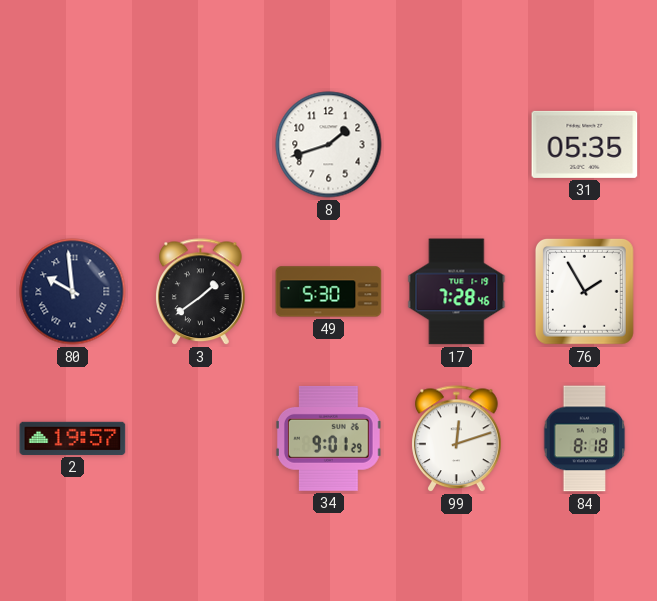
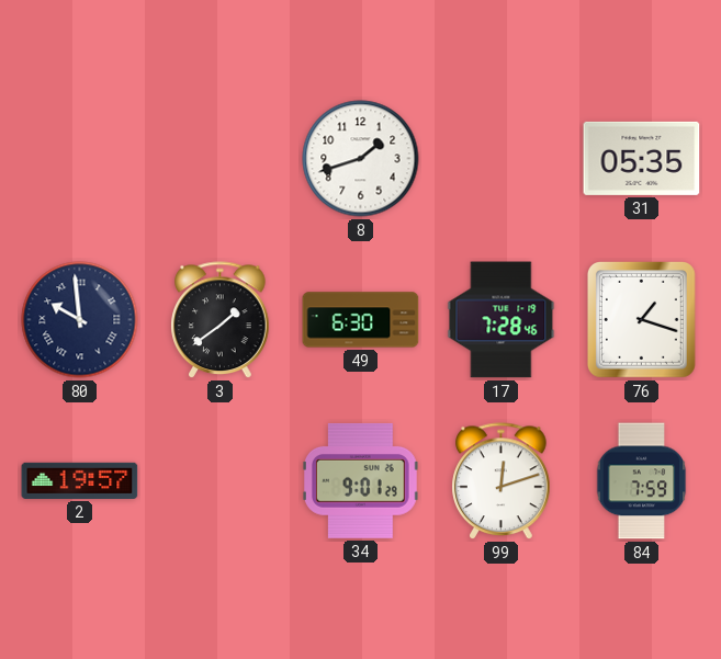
49: 5:30 -> 6:30
76: 1:55 -> 1:18
84: 8:18 -> 7:59
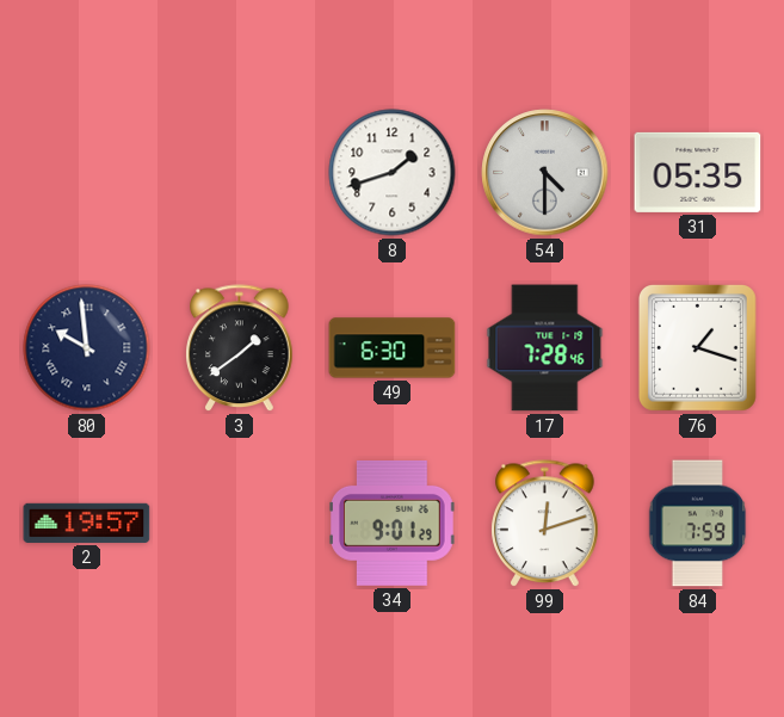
54: none -> 4:30
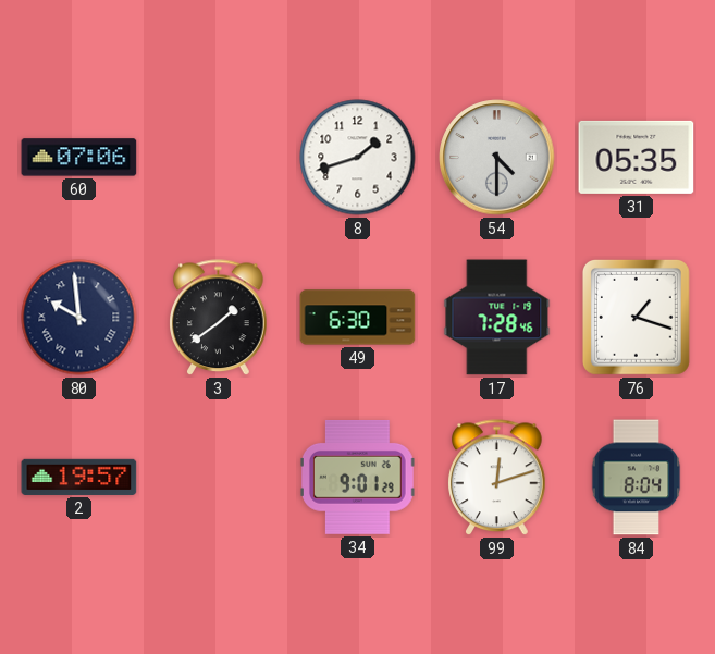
60: none -> 07:06
84: 7:59 -> 8:04
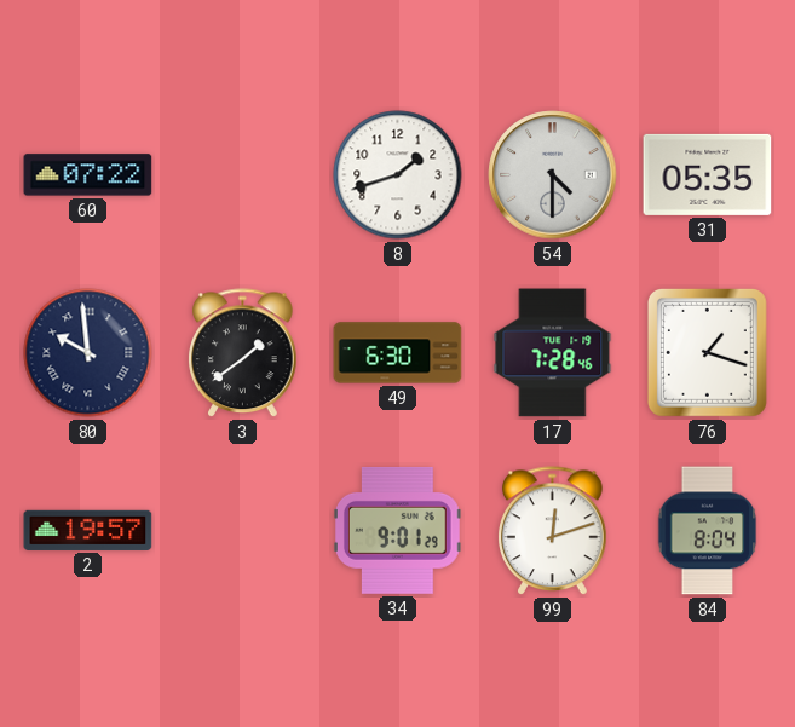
60: 07:06 -> 07:22
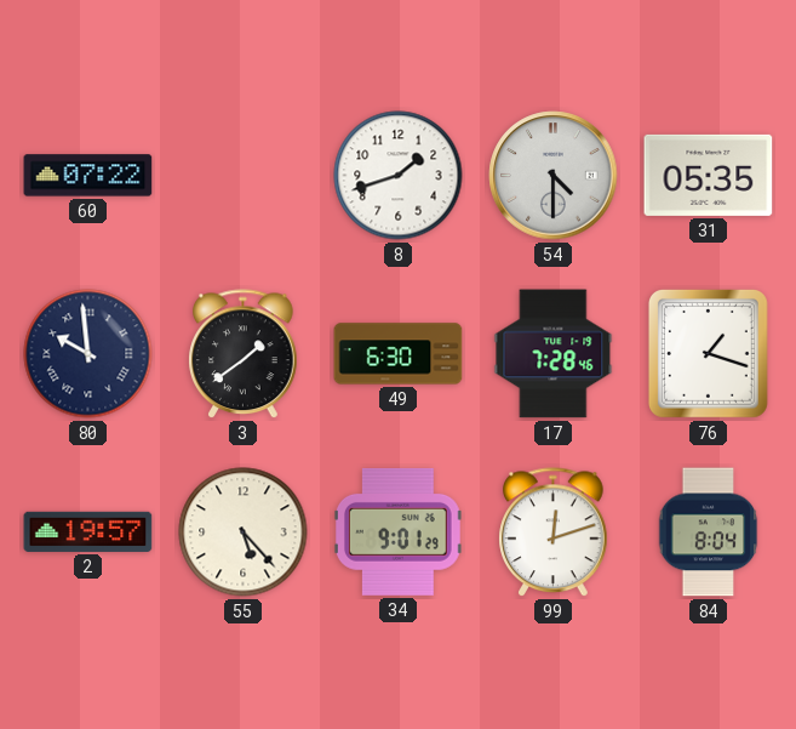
55: none -> 5:23
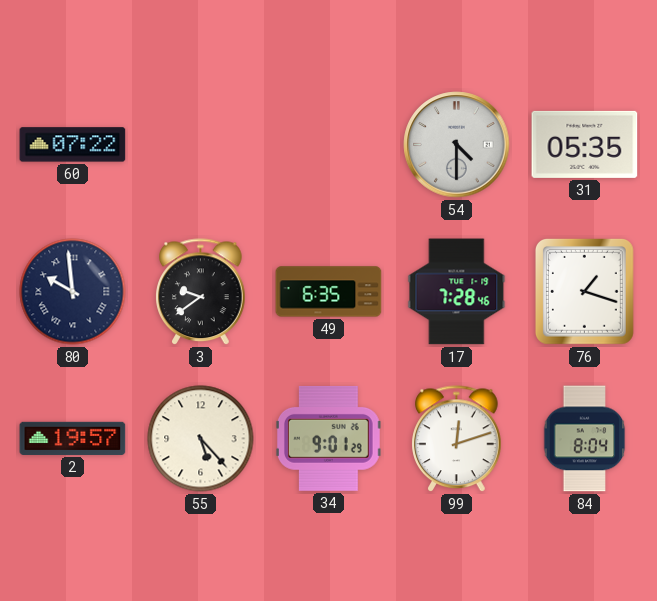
8: 1:42 -> none
3: 1:39 -> 9:39
49: 6:30 -> 6:35
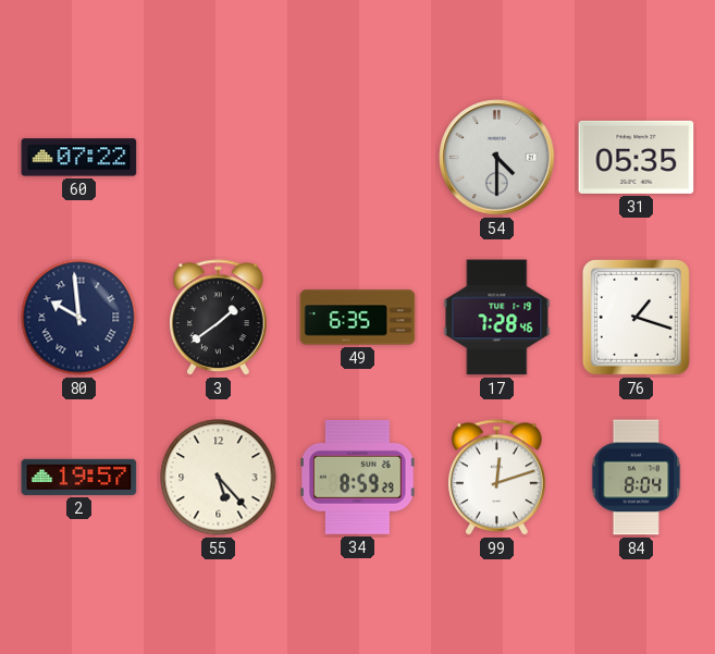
3: 9:39 -> 1:39
34: 9:01 -> 8:59
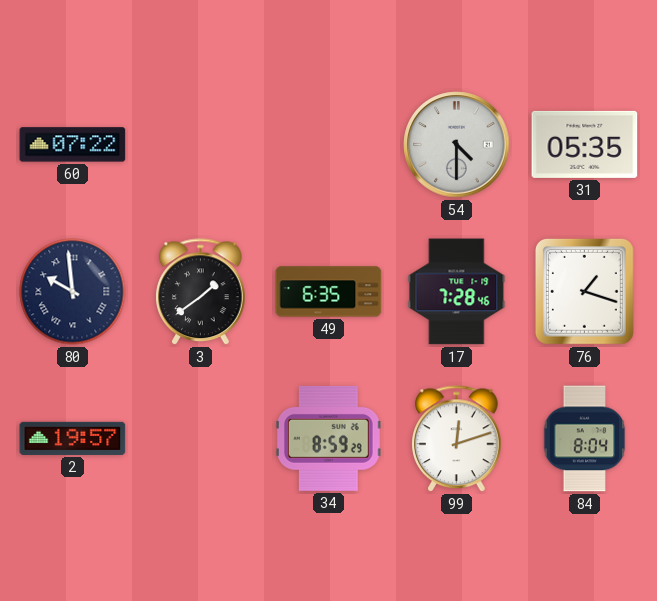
55: 5:23 -> none
